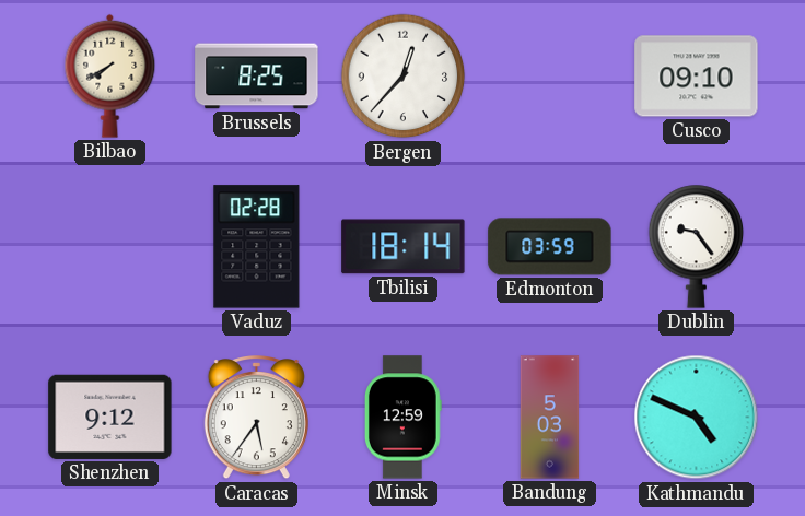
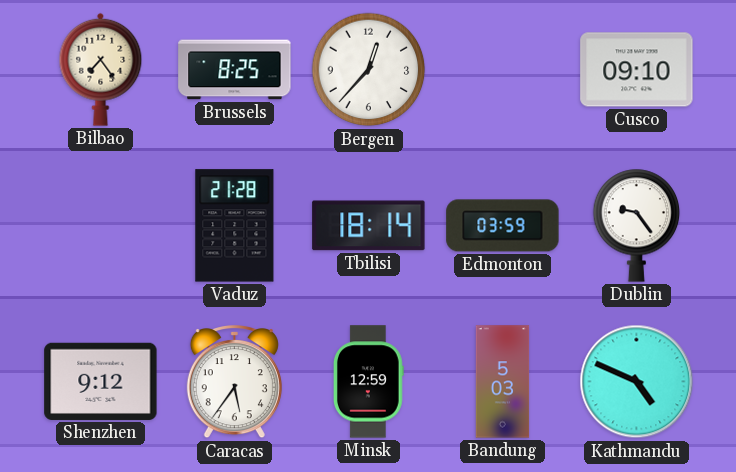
Bilbao: 7:40 -> 7:24
Vaduz: 02:28 -> 21:28
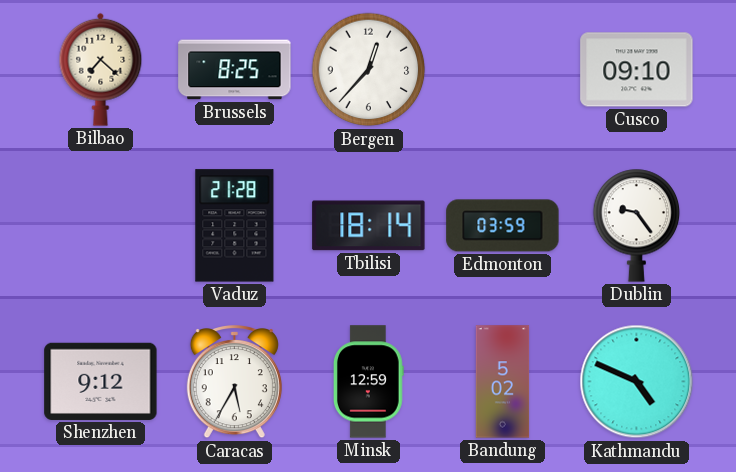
Bilbao: 7:24 -> 7:22
Caracas: 5:36 -> 5:35
Bandung: 5:03 -> 5:02
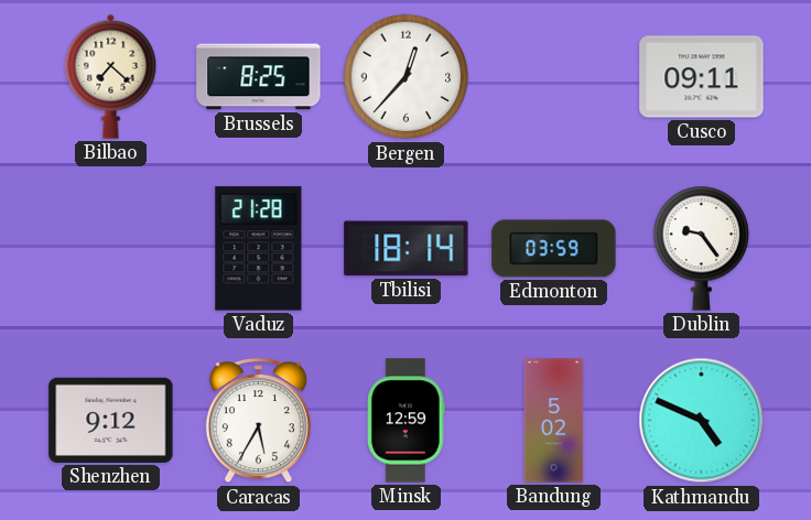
Cusco: 09:10 -> 09:11
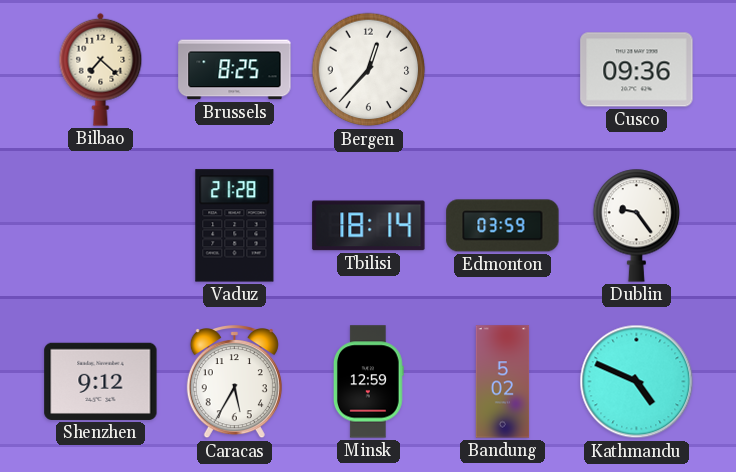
Cusco: 09:11 -> 09:36
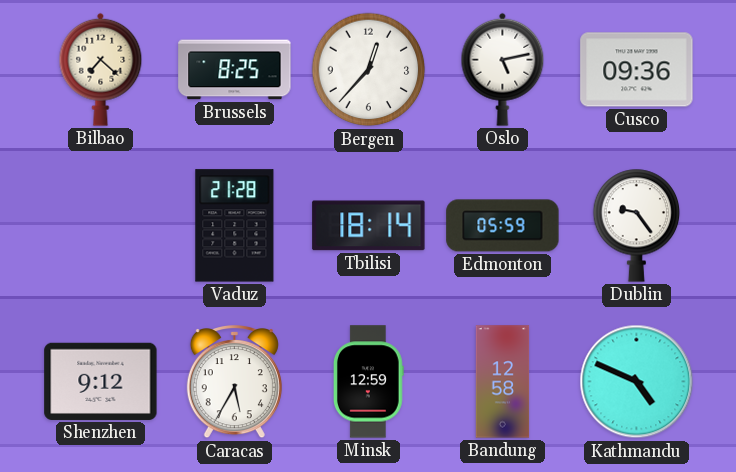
Oslo: none -> 5:13
Edmonton: 03:59 -> 05:59
Bandung: 5:02 -> 12:58
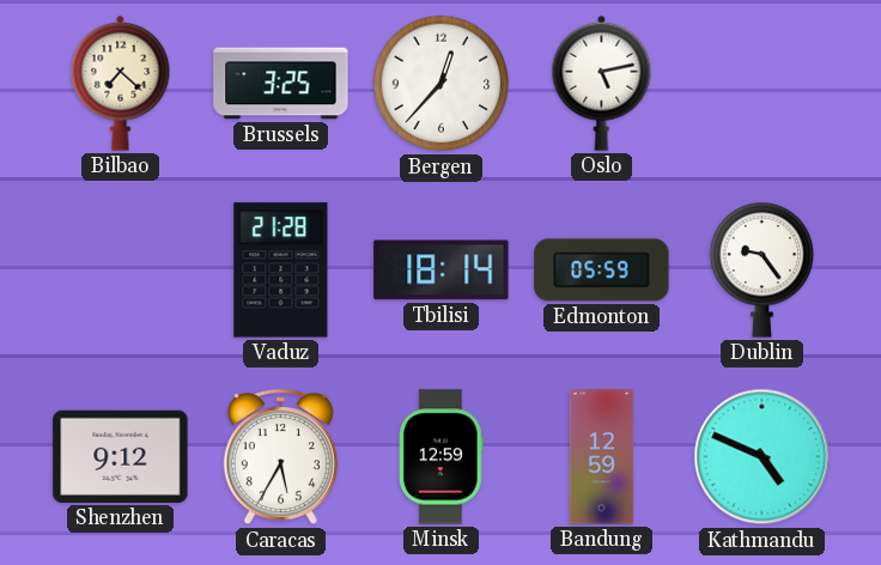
Brussels: 8:25 -> 3:25
Cusco: 09:36 -> none
Bandung: 12:58 -> 12:59
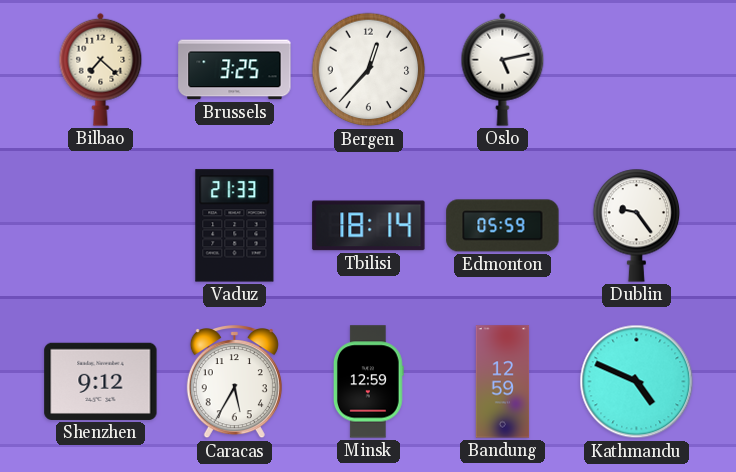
Vaduz: 21:28 -> 21:33
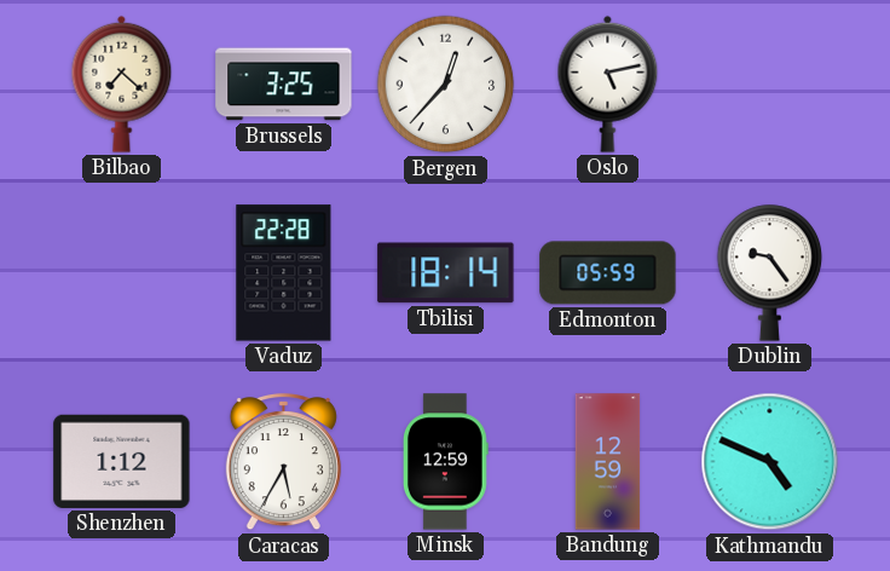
Vaduz: 21:33 -> 22:28
Shenzhen: 9:12 -> 1:12
